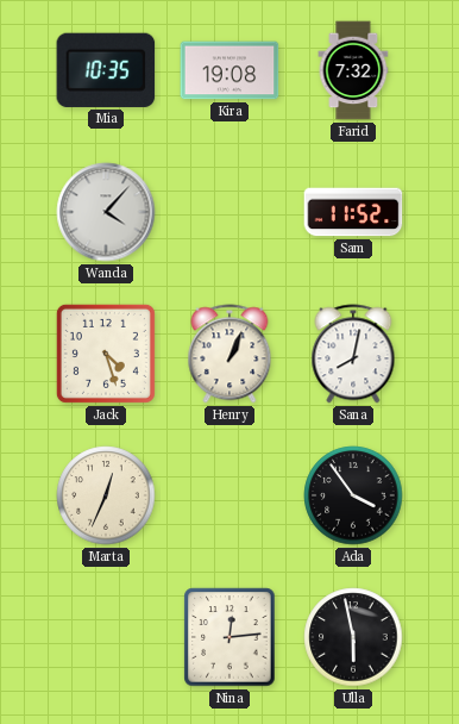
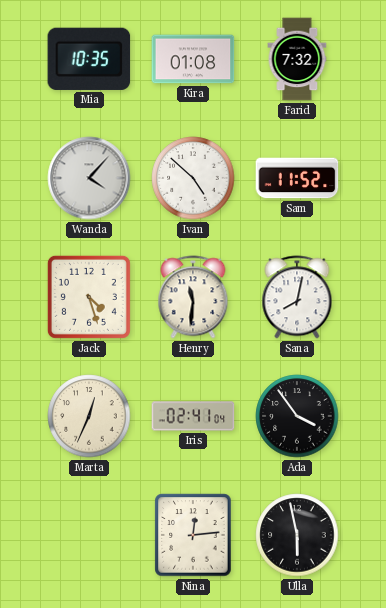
Kira: 19:08 -> 01:08
Ivan: none -> 4:52
Henry: 1:04 -> 11:31
Iris: none -> 02:41
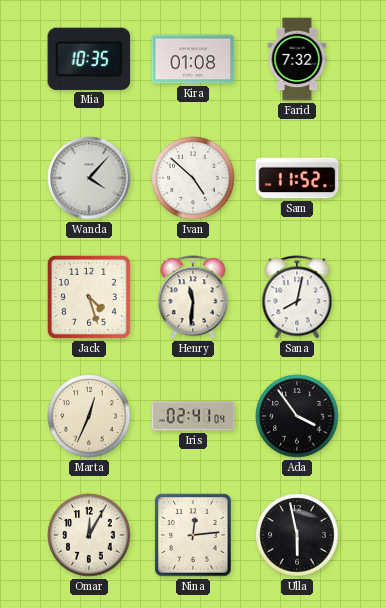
Omar: none -> 12:05
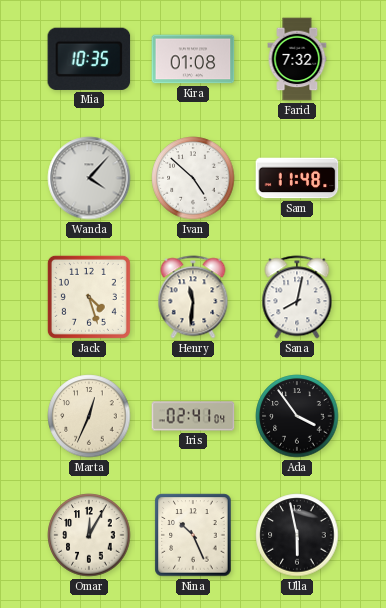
Sam: 11:52 -> 11:48
Nina: 12:14 -> 10:26
